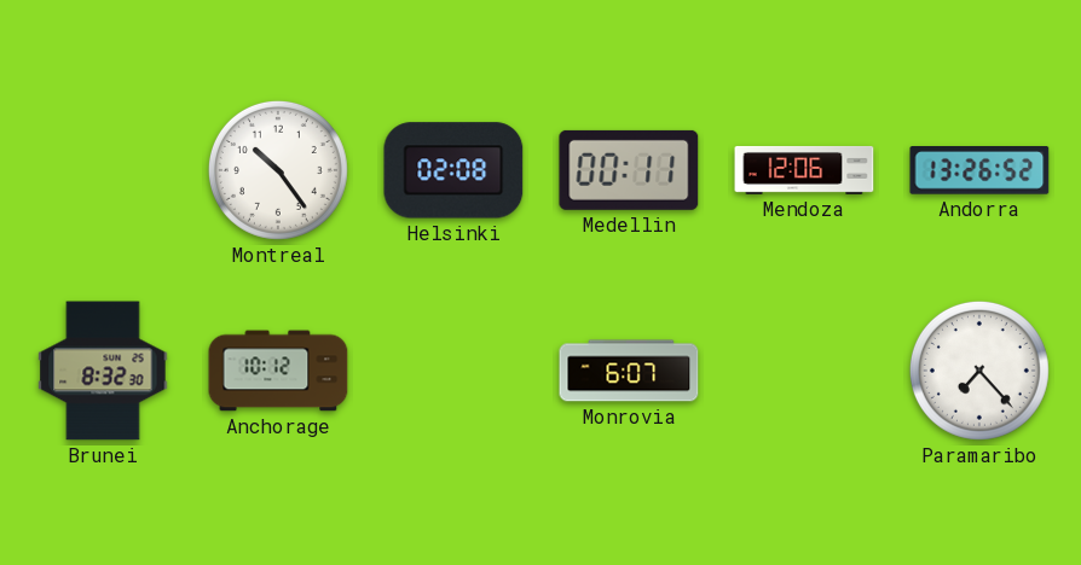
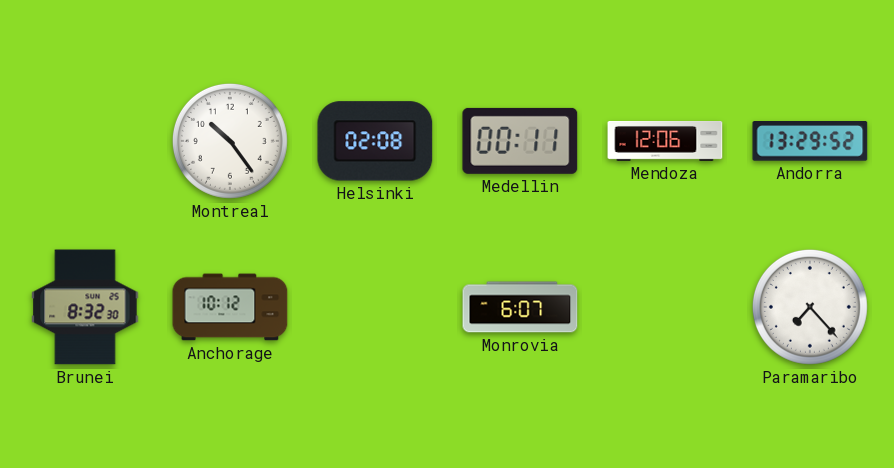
Andorra: 13:26 -> 13:29
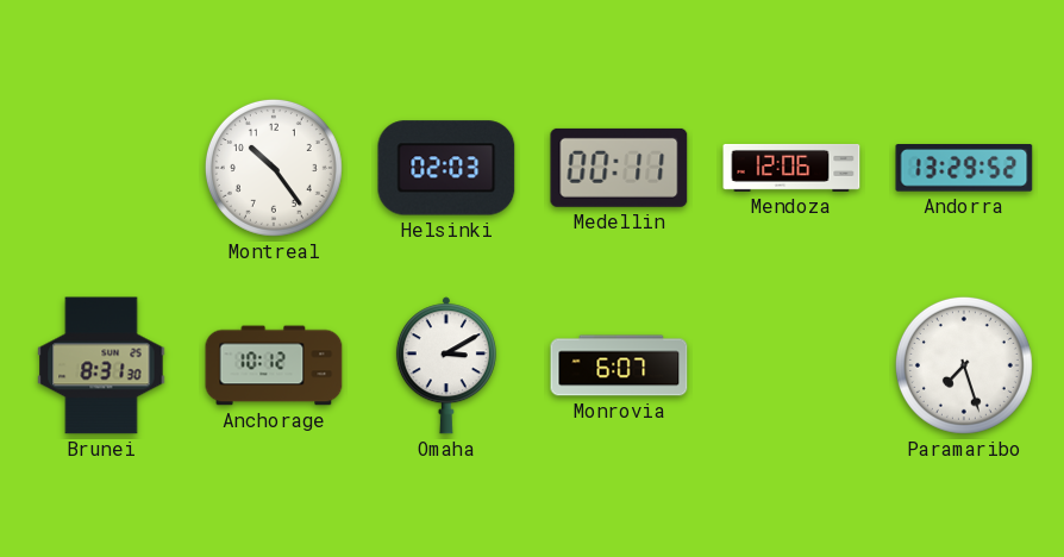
Helsinki: 02:08 -> 02:03
Brunei: 8:32 -> 8:31
Omaha: none -> 3:10
Paramaribo: 7:23 -> 7:27
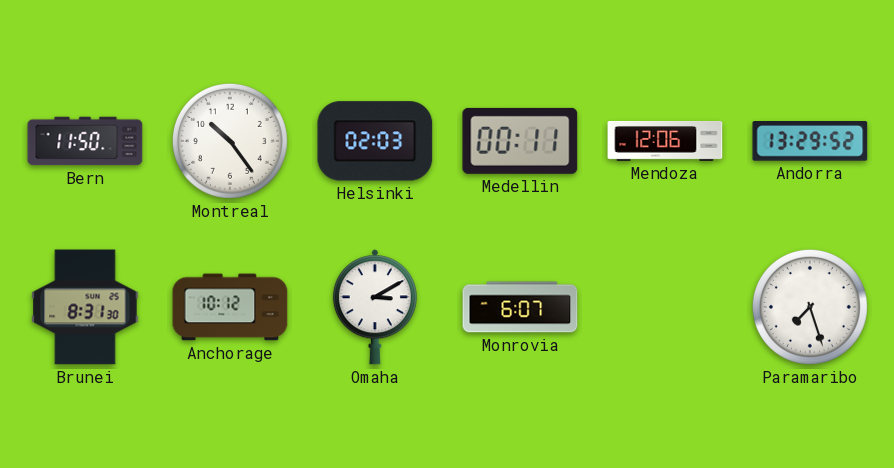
Bern: none -> 11:50
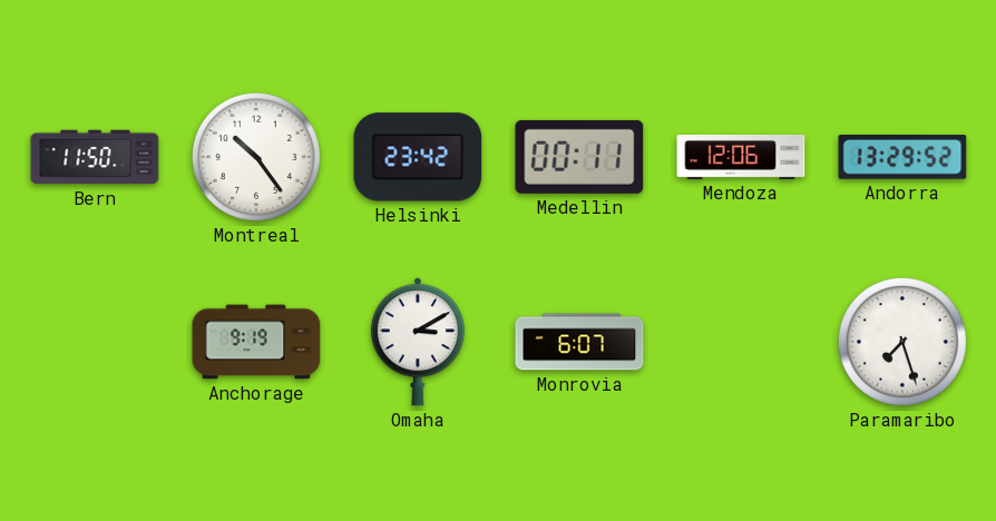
Helsinki: 02:03 -> 23:42
Brunei: 8:31 -> none
Anchorage: 10:12 -> 9:19
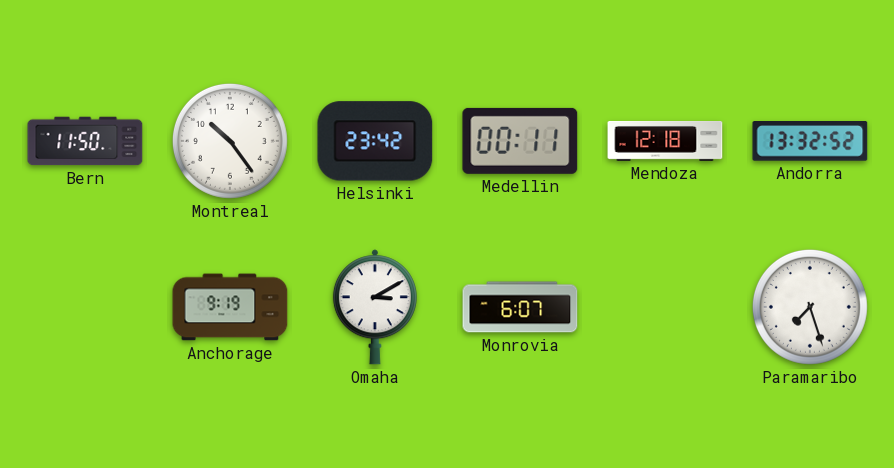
Mendoza: 12:06 -> 12:18
Andorra: 13:29 -> 13:32
